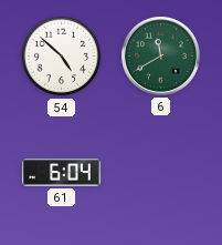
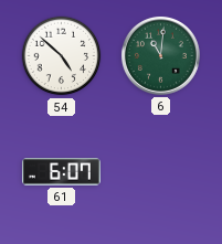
6: 11:40 -> 11:01
61: 6:04 -> 6:07
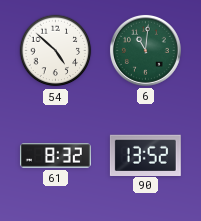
61: 6:07 -> 8:32
90: none -> 13:52
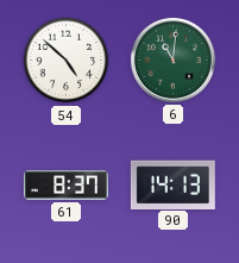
61: 8:32 -> 8:37
90: 13:52 -> 14:13
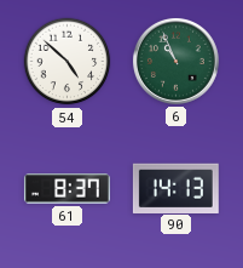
6: 11:01 -> 10:56
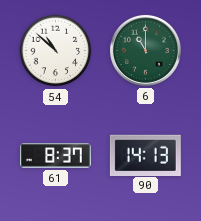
54: 4:52 -> 10:52
6: 10:56 -> 11:00
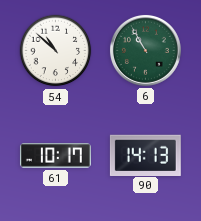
6: 11:00 -> 10:55
61: 8:37 -> 10:17
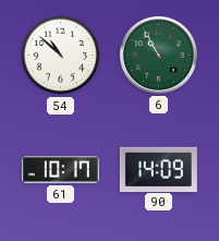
90: 14:13 -> 14:09
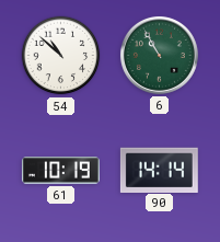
61: 10:17 -> 10:19
90: 14:09 -> 14:14
